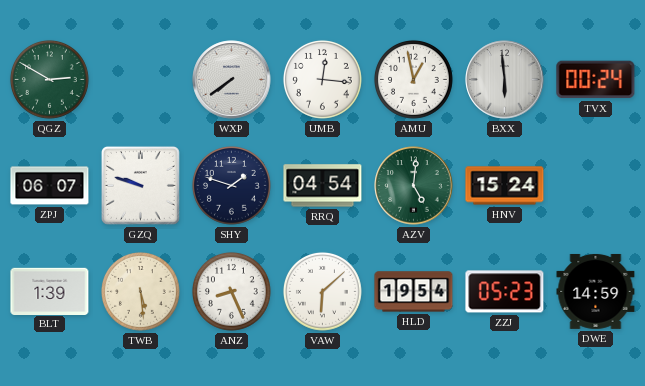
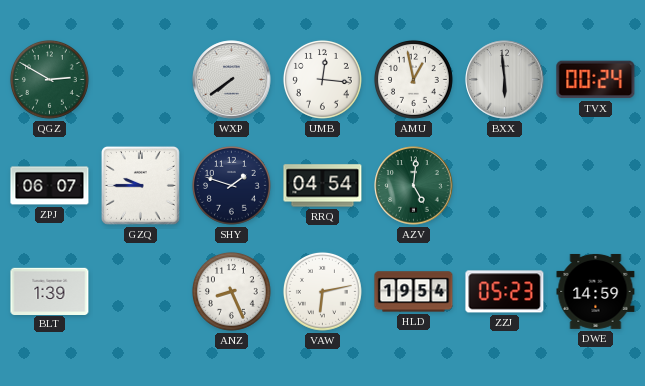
GZQ: 9:48 -> 9:45
HNV: 15:24 -> none
TWB: 5:29 -> none
VAW: 6:08 -> 6:13
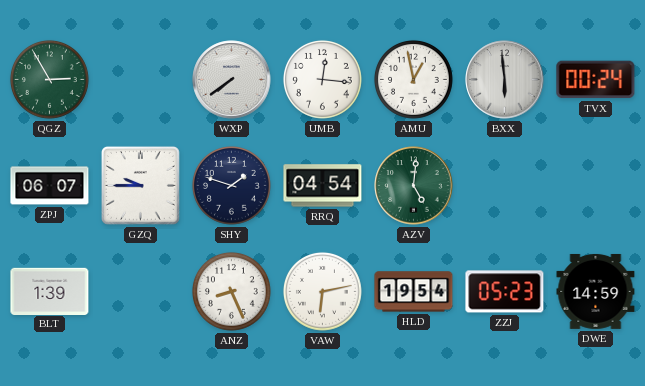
QGZ: 2:50 -> 2:55
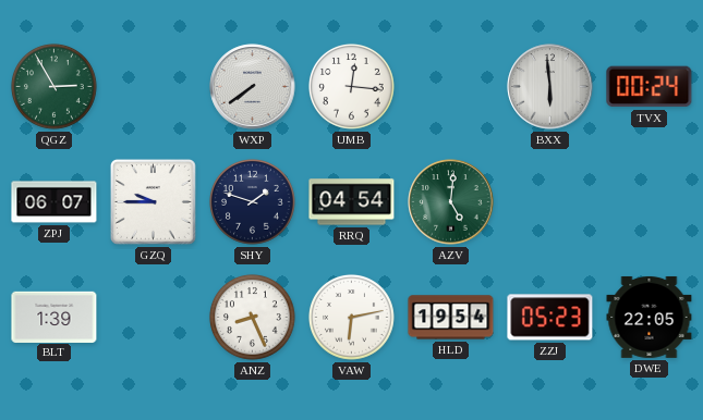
AMU: 12:58 -> none
DWE: 14:59 -> 22:05
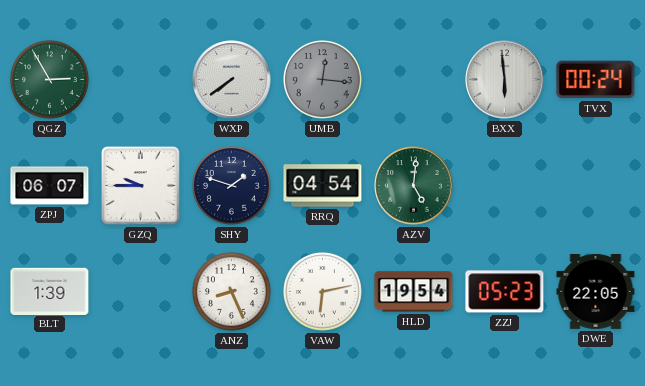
UMB dial: white -> grey
